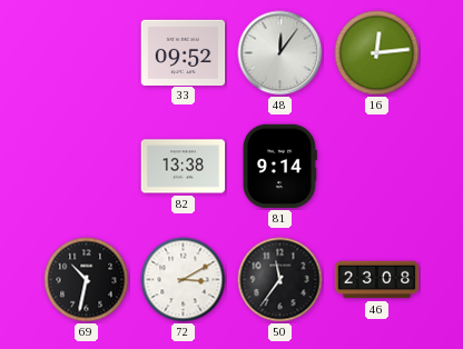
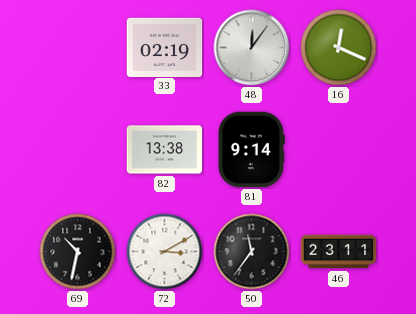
33: 09:52 -> 02:19
16: 12:14 -> 12:19
46: 23:08 -> 23:11
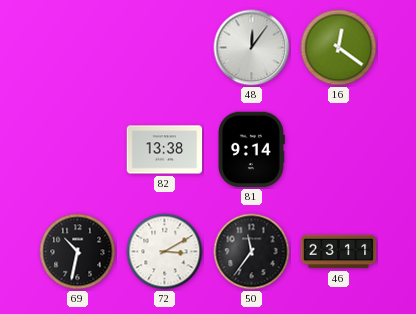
33: 02:19 -> none
16: 12:19 -> 12:21
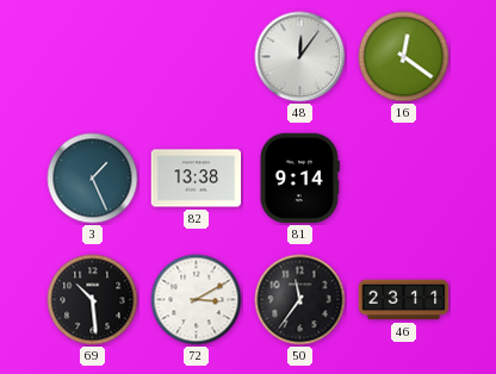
3: none -> 1:26
69: 10:32 -> 10:29
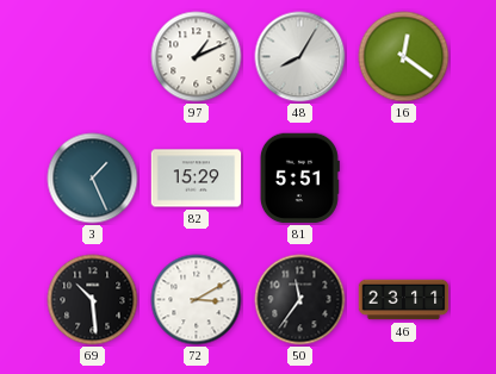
97: none -> 1:11
48: 12:06 -> 8:05
82: 13:38 -> 15:29
81: 9:14 -> 5:51
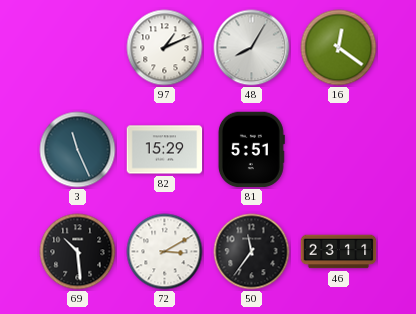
3: 1:26 -> 11:26
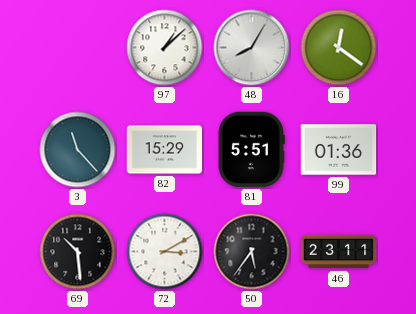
97: 1:11 -> 1:08
3: 11:26 -> 11:23
99: none -> 01:36
50: 11:36 -> 5:36
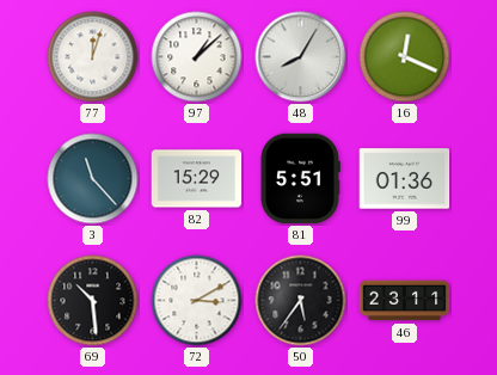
77: none -> 12:03
16: 12:21 -> 12:19
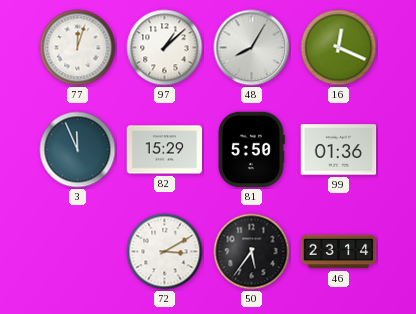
3: 11:23 -> 11:56
81: 5:51 -> 5:50
69: 10:29 -> none
46: 23:11 -> 23:14
